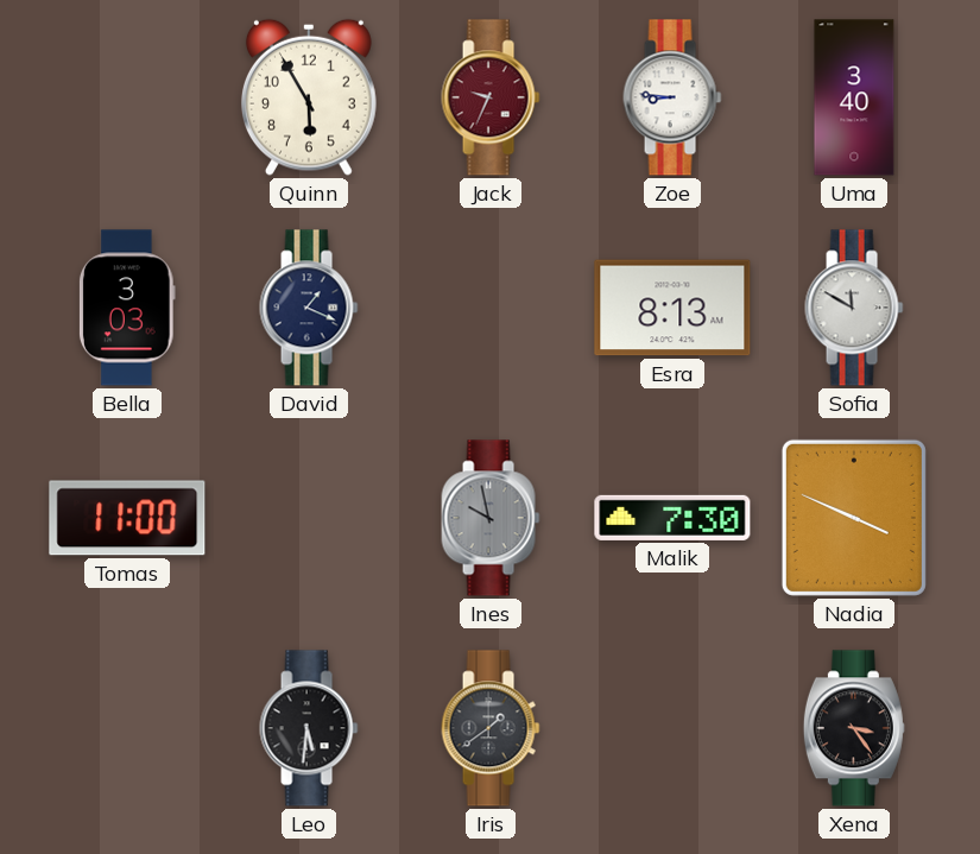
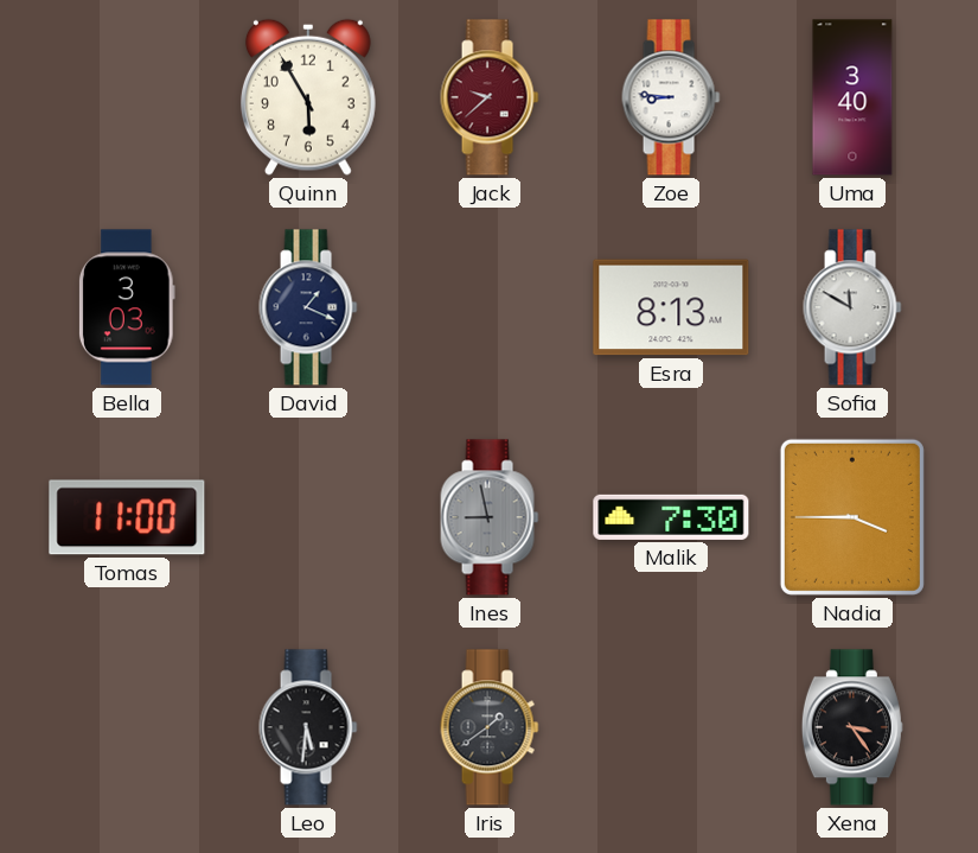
Jack: 9:34 -> 9:38
Ines: 9:58 -> 8:58
Nadia: 3:49 -> 3:45
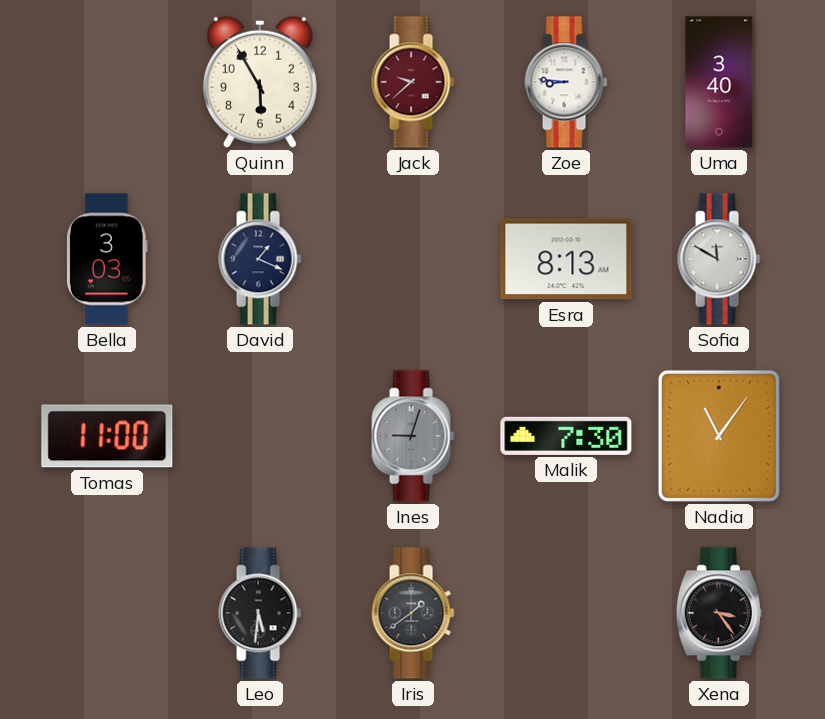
Ines: 8:58 -> 9:03
Nadia: 3:45 -> 11:06
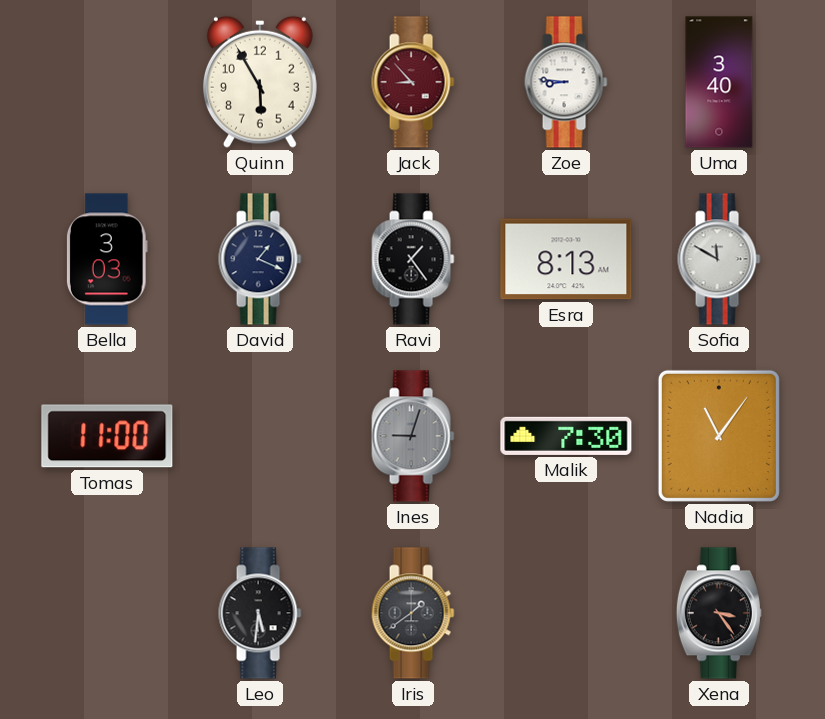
Jack: 9:38 -> 8:53
Ravi: none -> 1:24
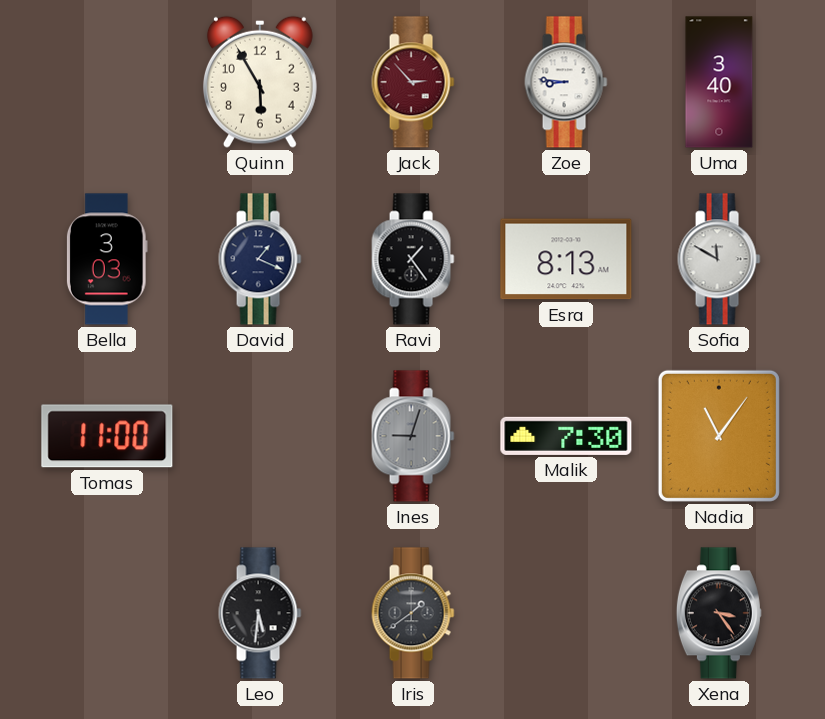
Jack: 8:53 -> 2:53
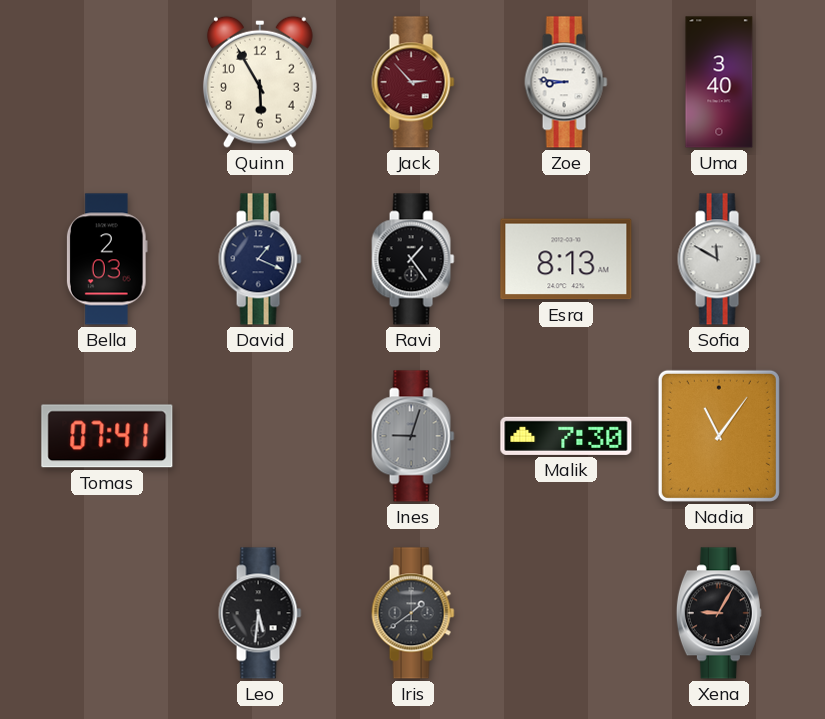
Bella: 3:03 -> 2:03
Tomas: 11:00 -> 07:41
Xena: 3:24 -> 9:05
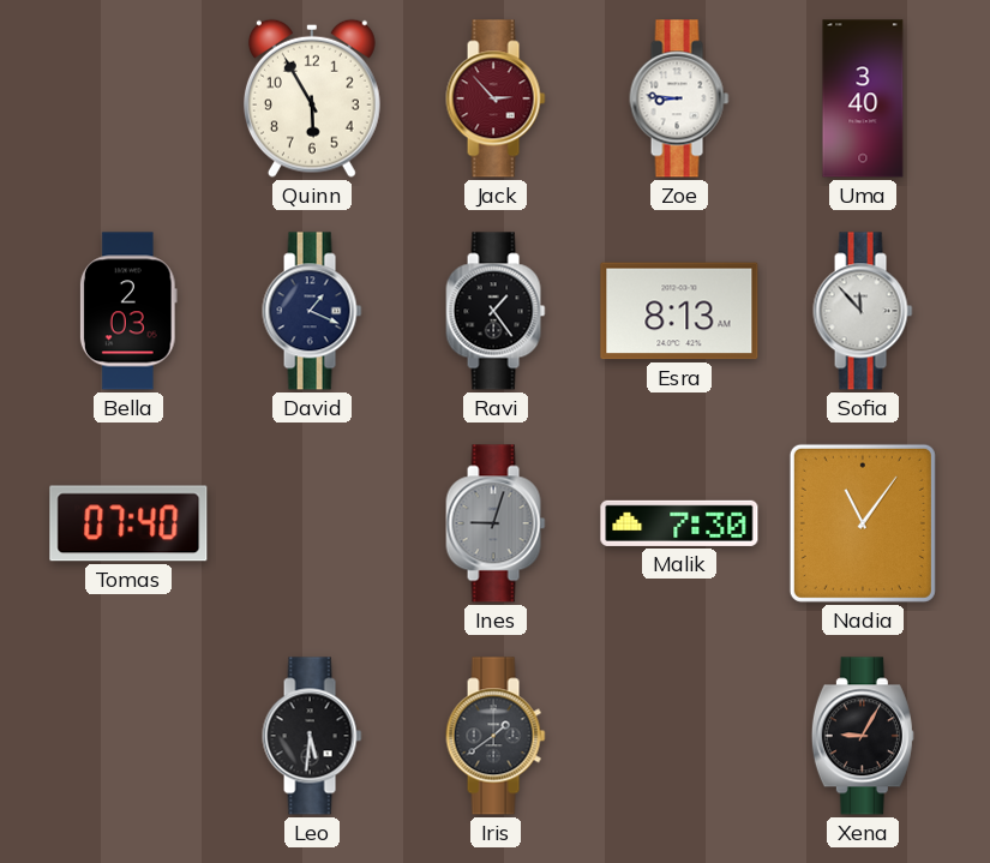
Sofia: 11:50 -> 11:53
Tomas: 07:41 -> 07:40
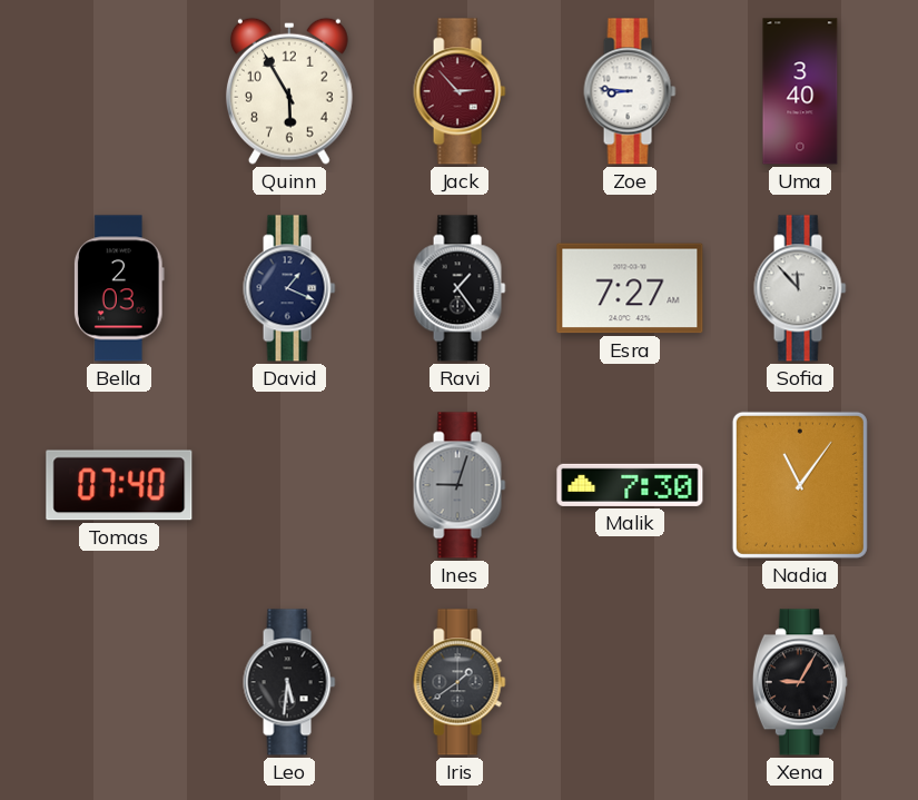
Esra: 8:13 -> 7:27
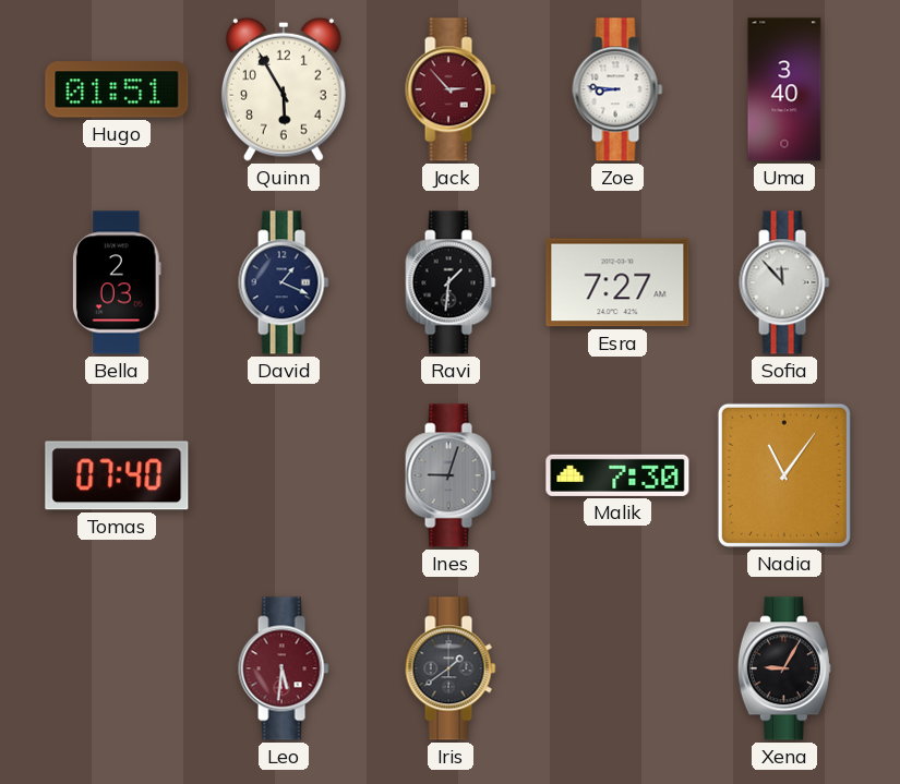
Hugo: none -> 01:51
Ravi: 1:24 -> 1:31
Leo dial: black -> burgundy
